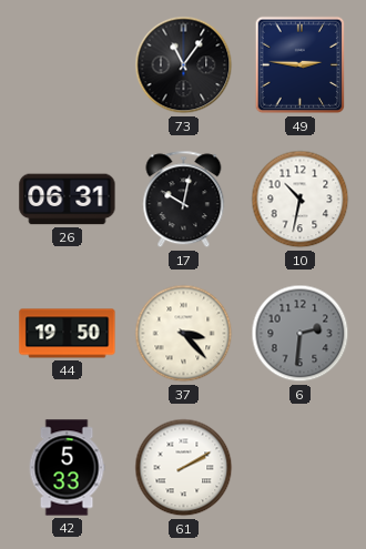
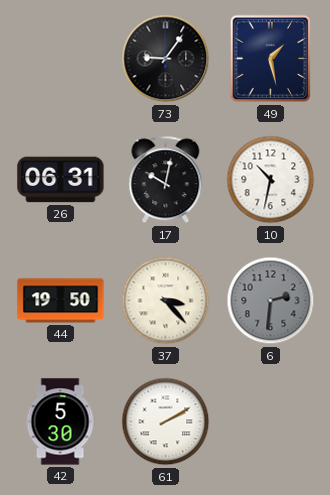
73: 11:06 -> 9:06
49: 2:46 -> 1:28
42: 5:33 -> 5:30
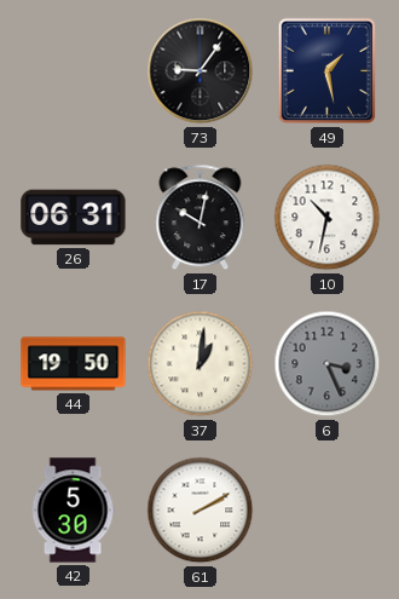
37: 3:23 -> 1:01
6: 2:31 -> 3:26
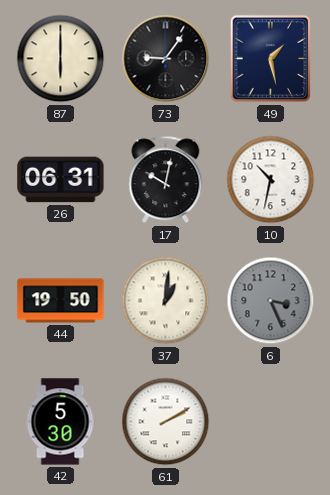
87: none -> 6:00
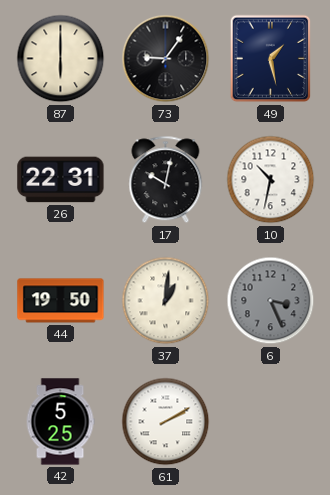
26: 06:31 -> 22:31
42: 5:30 -> 5:25
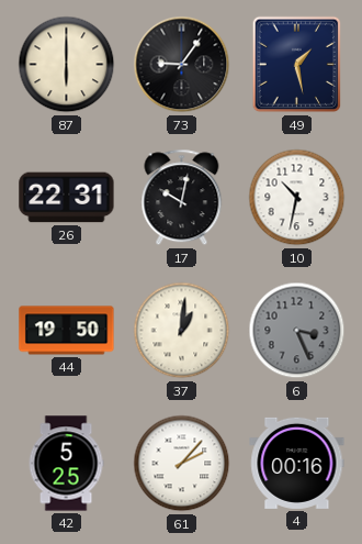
61: 2:10 -> 2:07
4: none -> 00:16
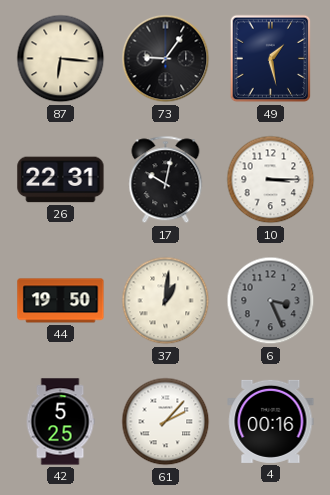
87: 6:00 -> 6:16
10: 10:32 -> 3:15
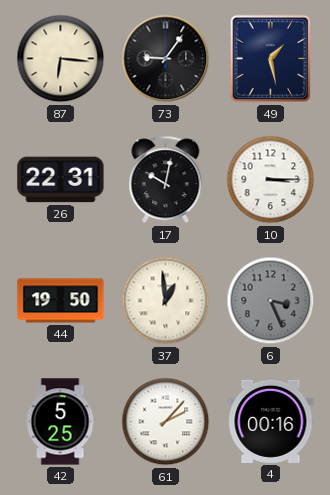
37: 1:01 -> 12:59
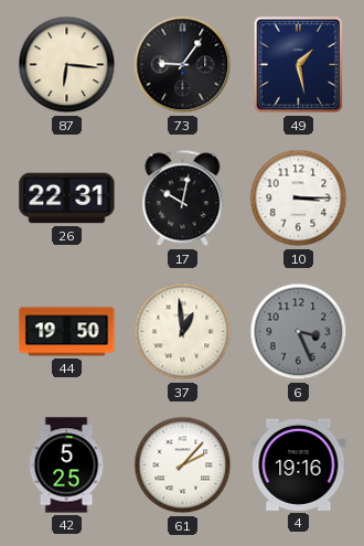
4: 00:16 -> 19:16
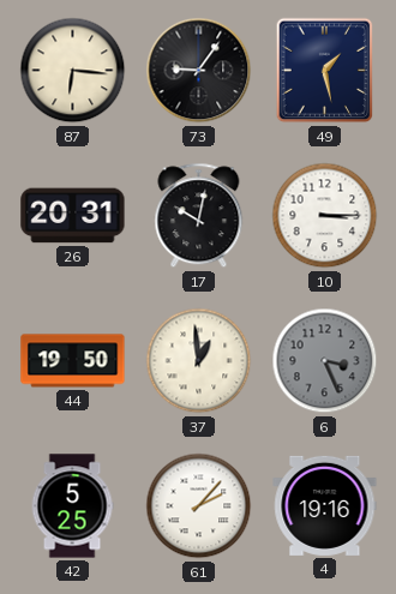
26: 22:31 -> 20:31
